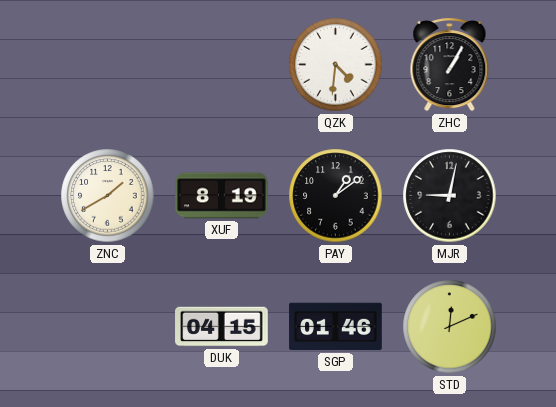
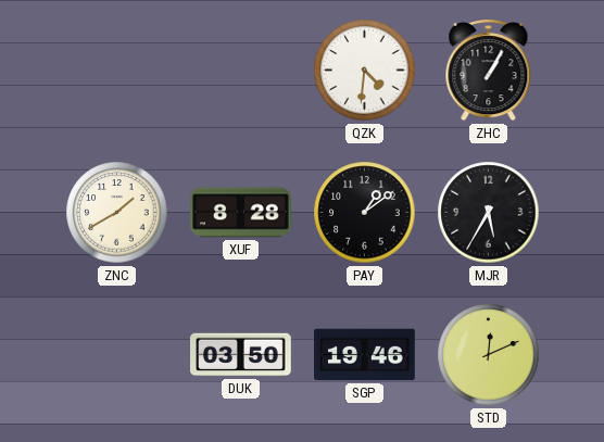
XUF: 8:19 -> 8:28
MJR: 9:02 -> 5:35
DUK: 04:15 -> 03:50
SGP: 01:46 -> 19:46
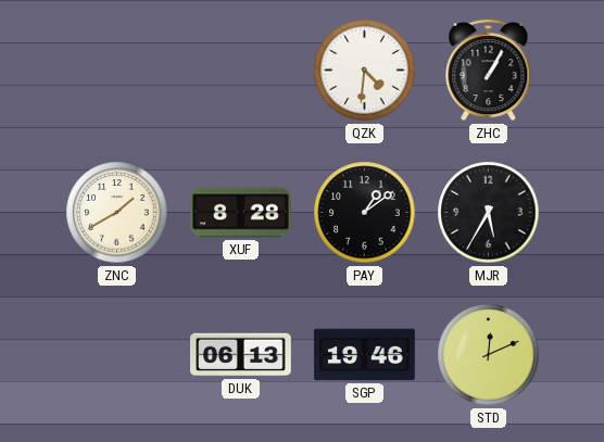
DUK: 03:50 -> 06:13
